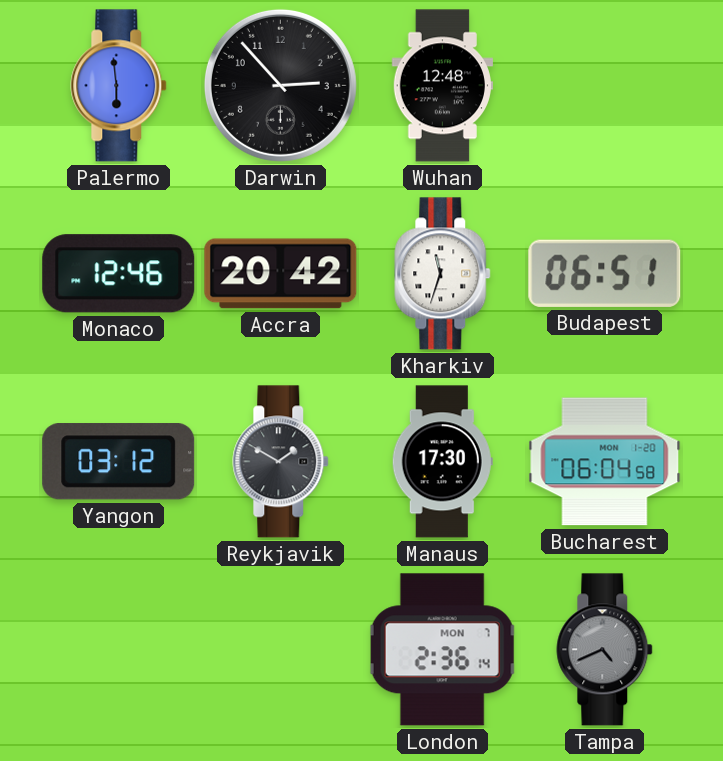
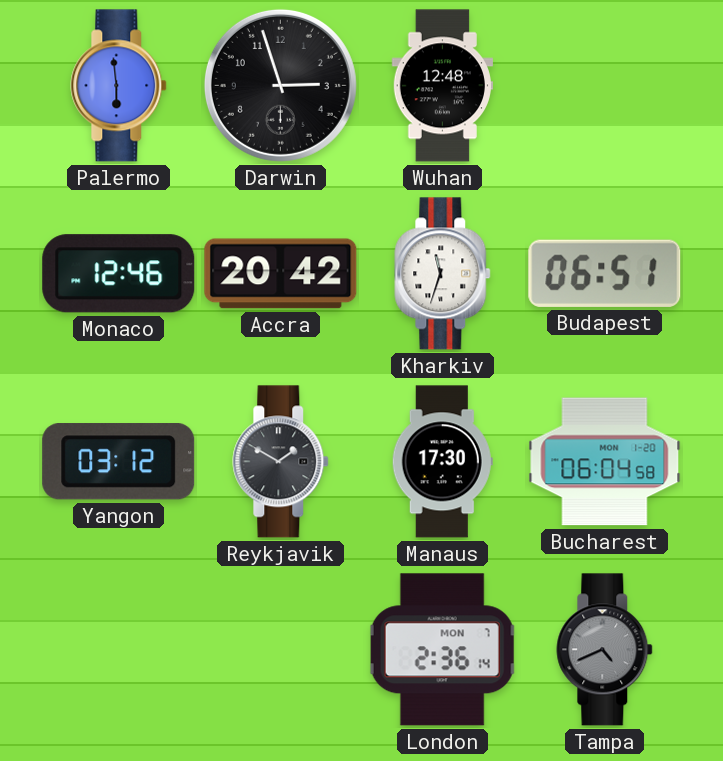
Darwin: 2:53 -> 2:57
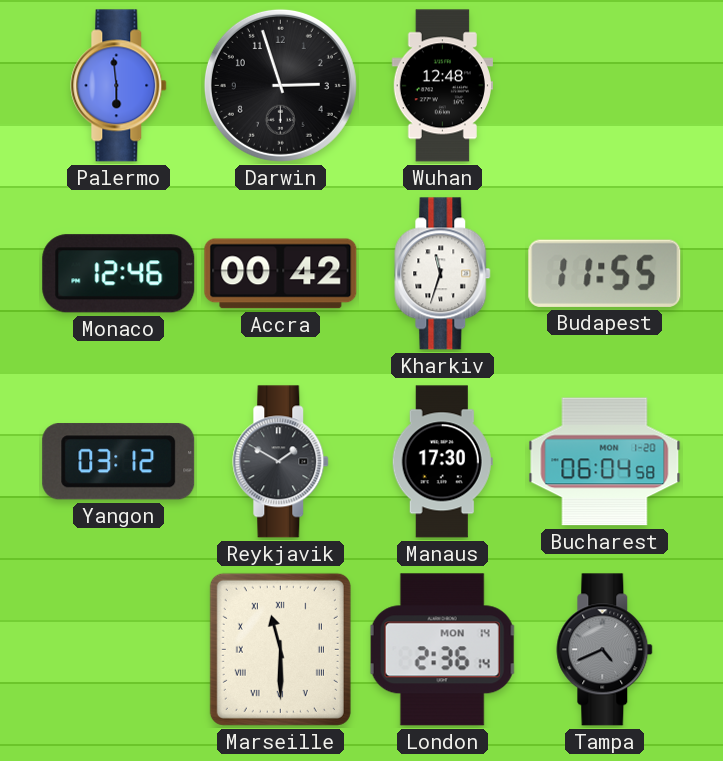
Accra: 20:42 -> 00:42
Budapest: 06:51 -> 11:55
Marseille: none -> 11:30
London date: MON 7 -> MON 14
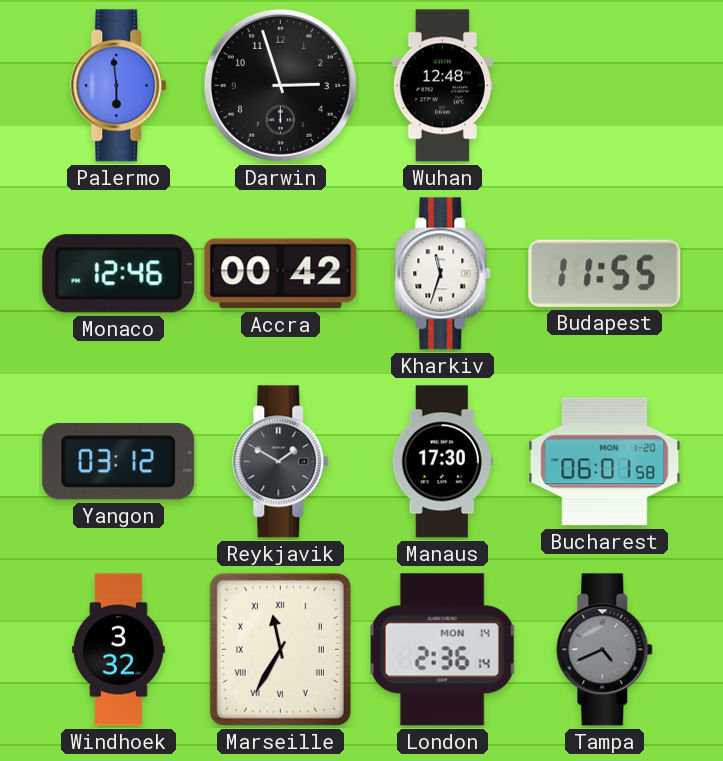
Bucharest: 06:04 -> 06:01
Windhoek: none -> 3:32
Marseille: 11:30 -> 11:35
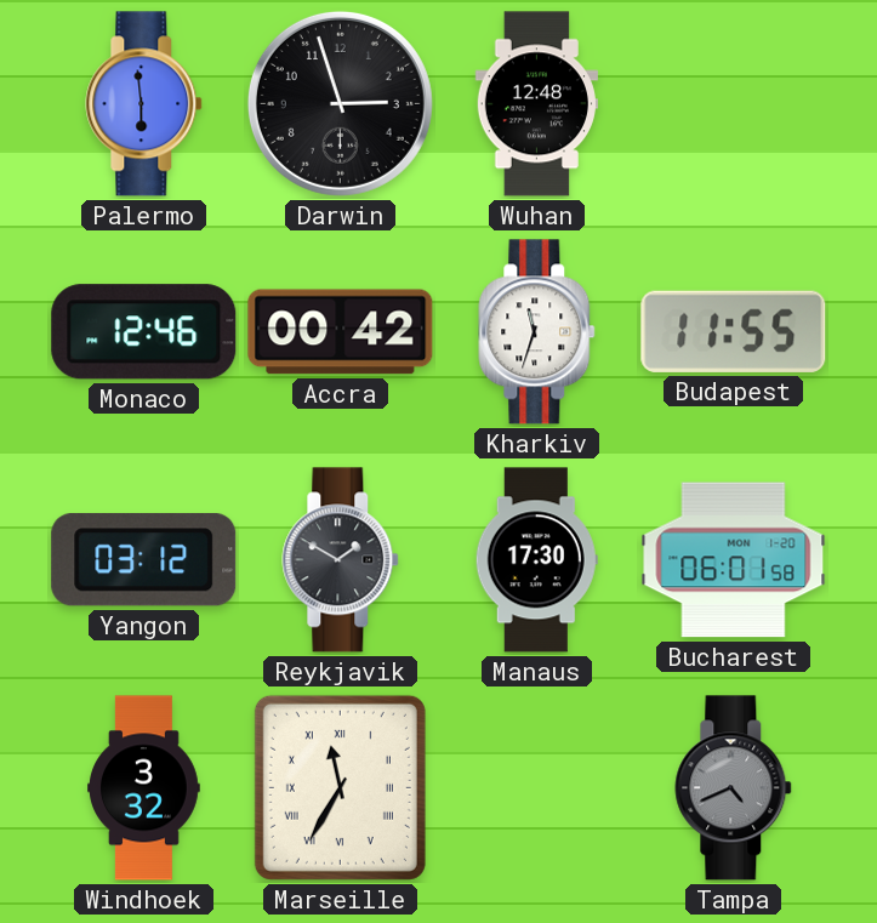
London: 2:36 -> none
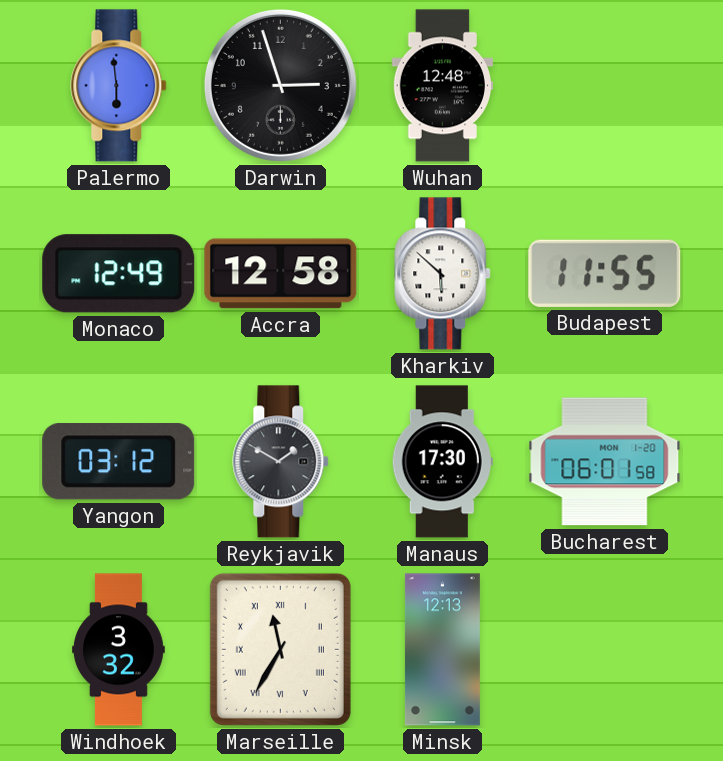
Monaco: 12:46 -> 12:49
Accra: 00:42 -> 12:58
Kharkiv: 11:33 -> 5:52
Minsk: none -> 12:13
Tampa: 4:41 -> none
